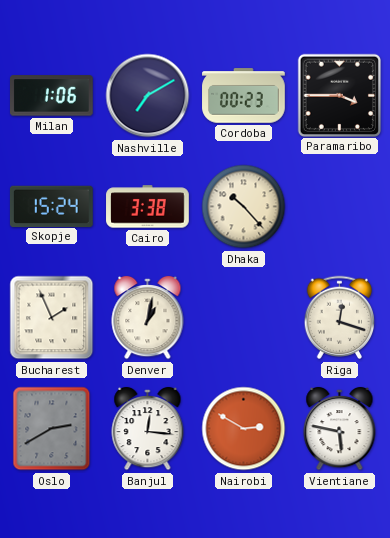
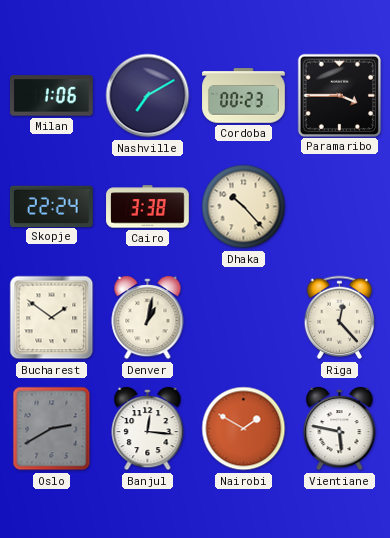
Skopje: 15:24 -> 22:24
Bucharest: 1:56 -> 1:51
Riga: 12:18 -> 12:23
Nairobi: 2:50 -> 1:50
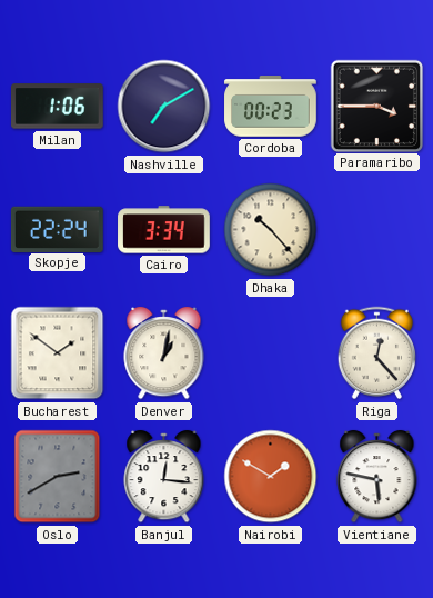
Cairo: 3:38 -> 3:34
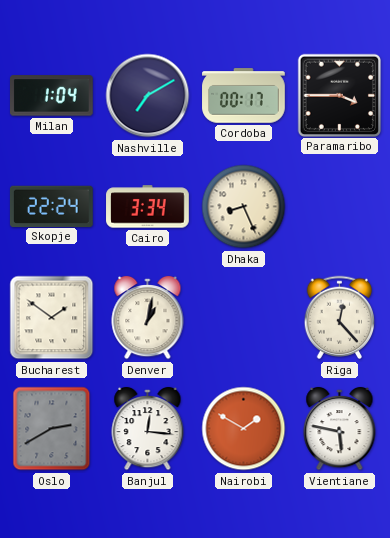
Milan: 1:06 -> 1:04
Cordoba: 00:23 -> 00:17
Dhaka: 10:23 -> 8:26
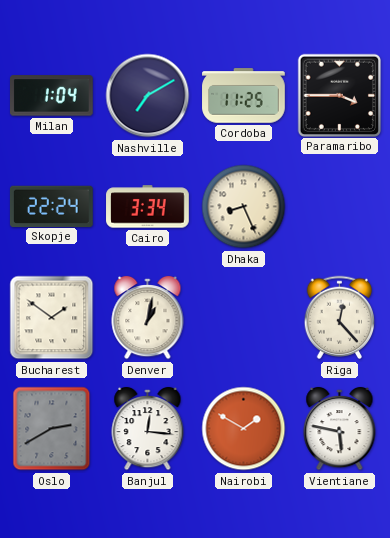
Cordoba: 00:17 -> 11:25
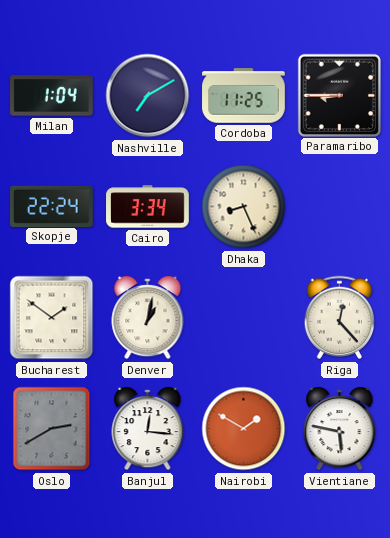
Paramaribo: 3:45 -> 8:45
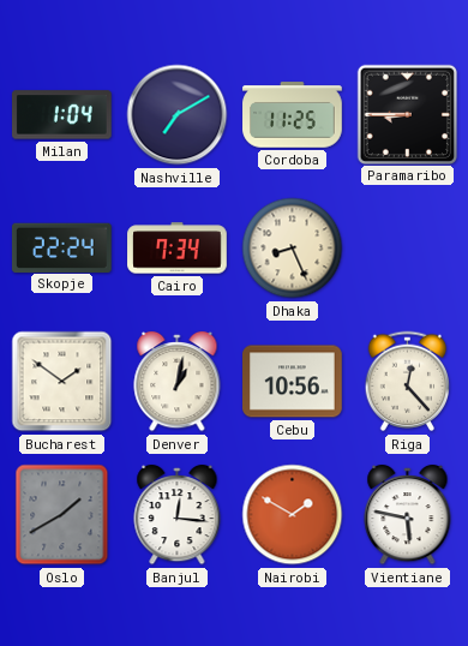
Cairo: 3:34 -> 7:34
Cebu: none -> 10:56
Oslo: 2:40 -> 1:40
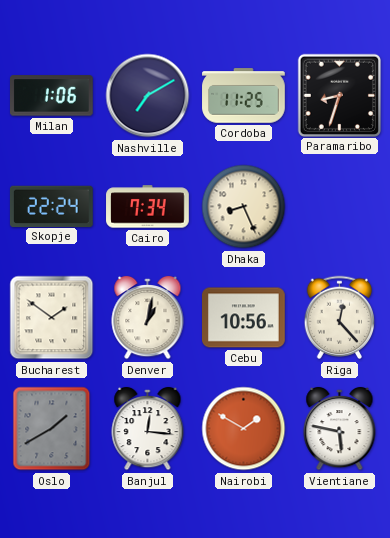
Milan: 1:04 -> 1:06
Paramaribo: 8:45 -> 8:33
